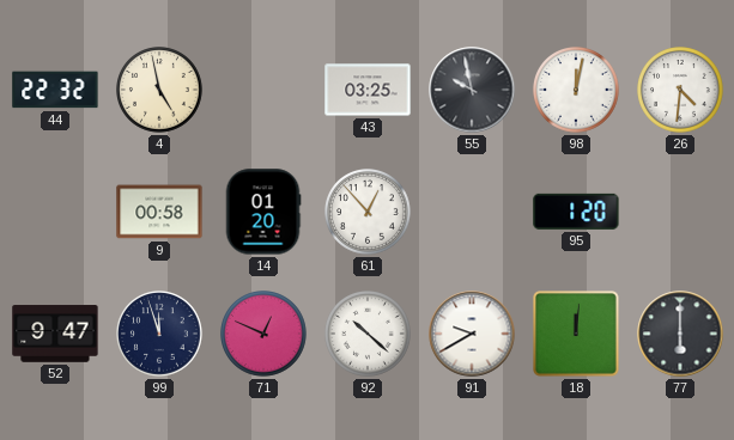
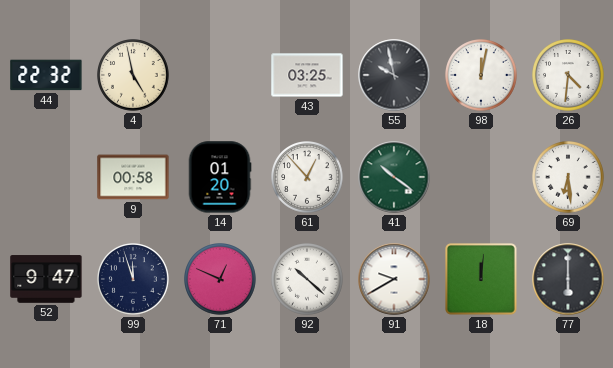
41: none -> 10:21
95: 1:20 -> none
69: none -> 6:29
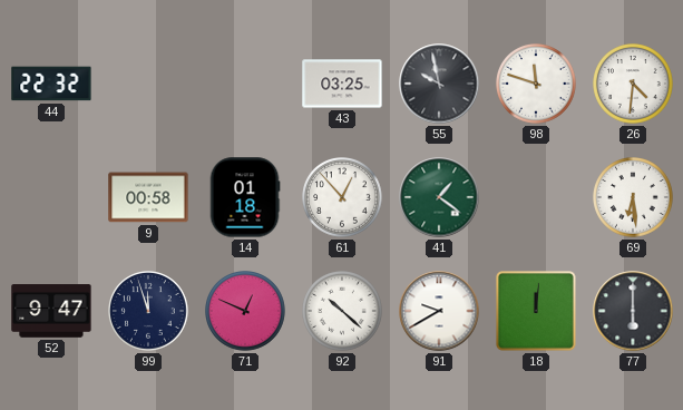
4: 4:58 -> none
98: 12:02 -> 11:48
14: 01:20 -> 01:18
41: 10:21 -> 1:21
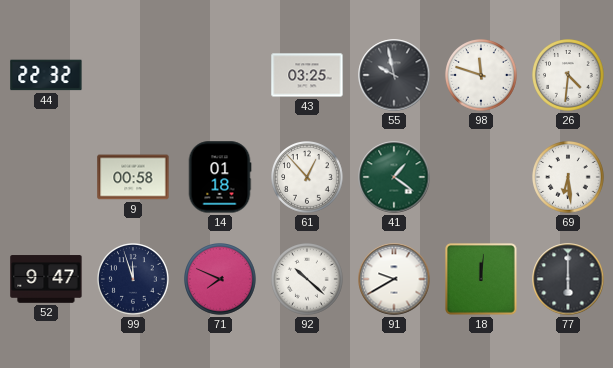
71: 12:49 -> 7:49
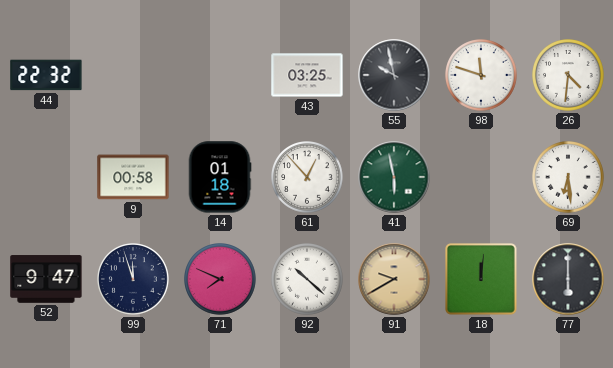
41: 1:21 -> 5:58
91 dial: white -> champagne
